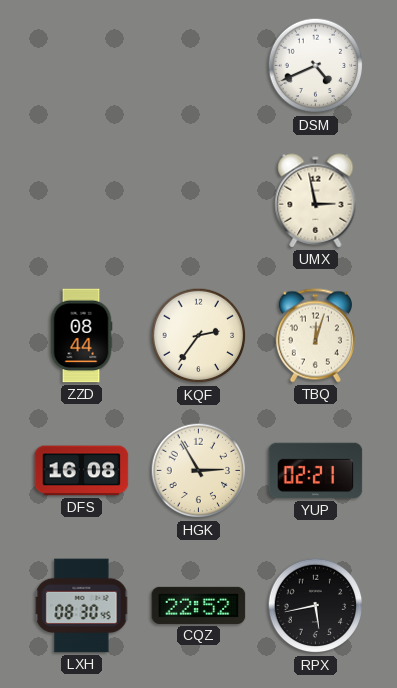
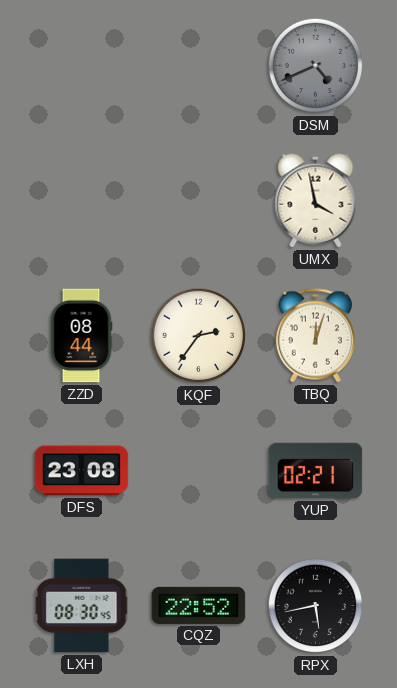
DSM dial: white -> grey
UMX: 2:58 -> 3:58
DFS: 16:08 -> 23:08
HGK: 2:55 -> none
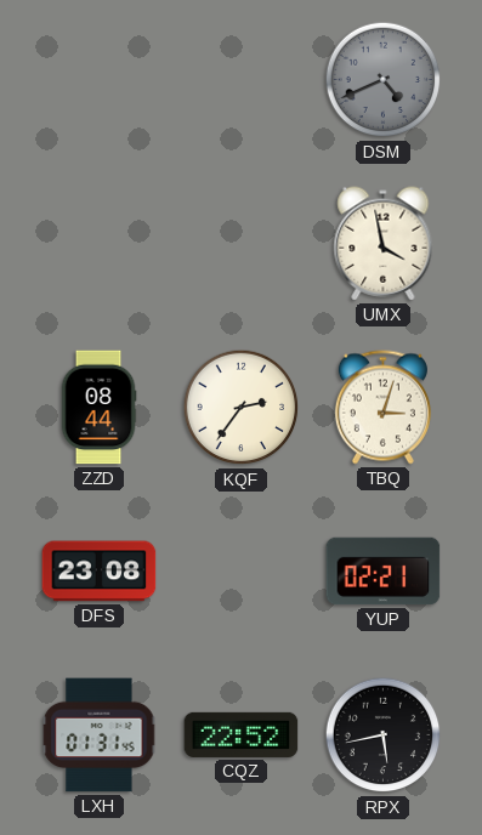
TBQ: 12:03 -> 3:03
LXH: 08:30 -> 01:31
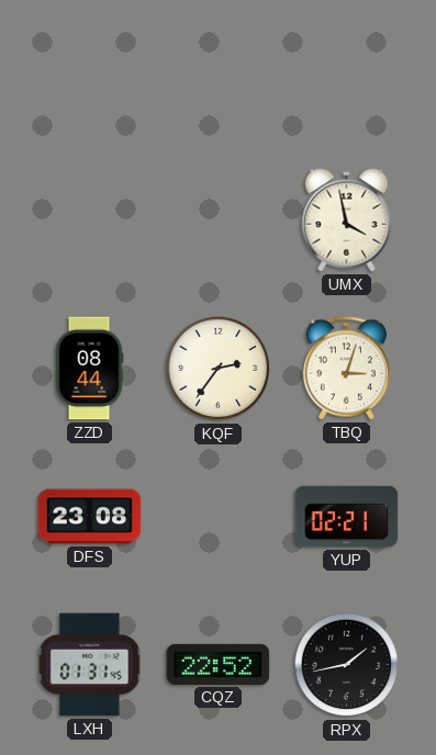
DSM: 4:41 -> none
RPX: 5:43 -> 1:43
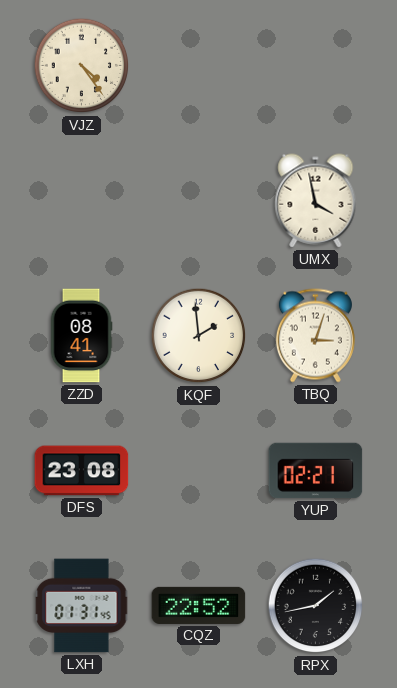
VJZ: none -> 4:24
ZZD: 08:44 -> 08:41
KQF: 2:36 -> 1:59
